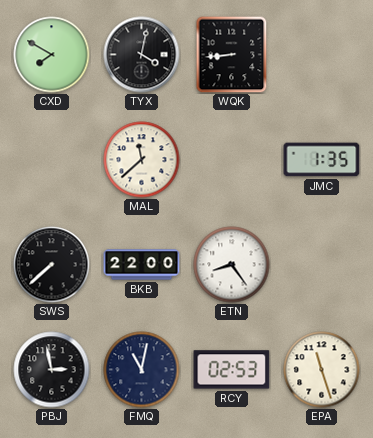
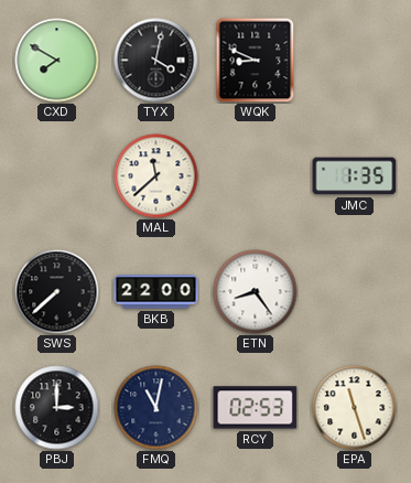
WQK: 8:44 -> 8:49
PBJ: 2:58 -> 3:00
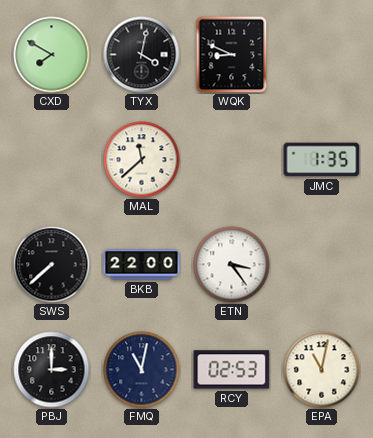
ETN: 8:24 -> 3:24
EPA: 11:27 -> 11:02
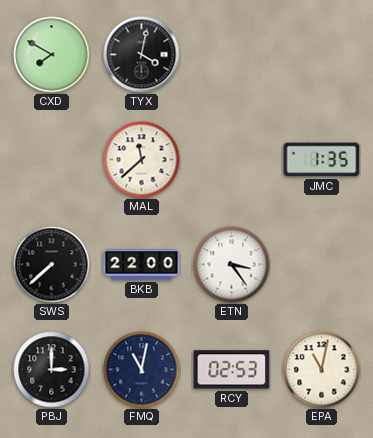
WQK: 8:49 -> none
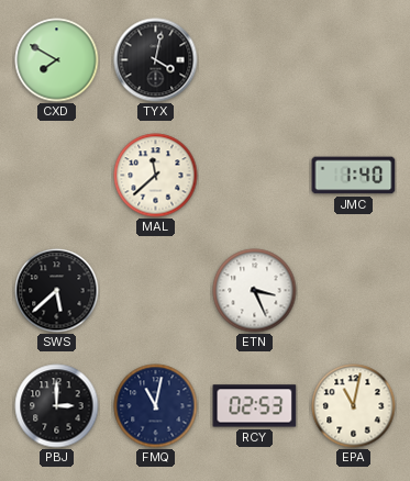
JMC: 1:35 -> 1:40
SWS: 7:38 -> 5:38
BKB: 22:00 -> none
ETN: 3:24 -> 3:26
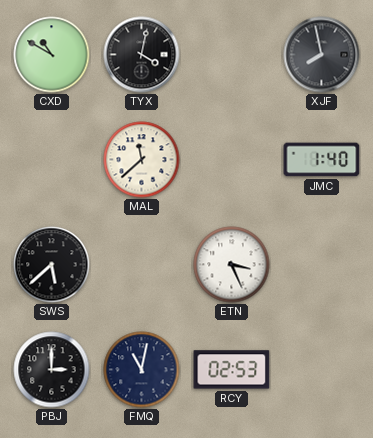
CXD: 7:50 -> 10:50
XJF: none -> 7:58
EPA: 11:02 -> none
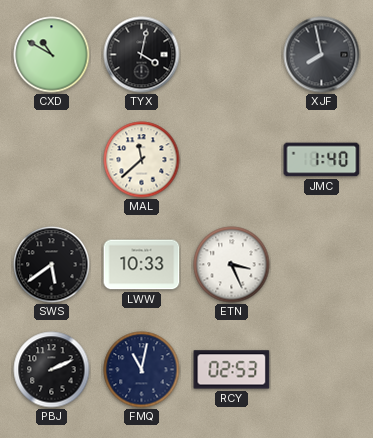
SWS: 5:38 -> 5:39
LWW: none -> 10:33
PBJ: 3:00 -> 2:11
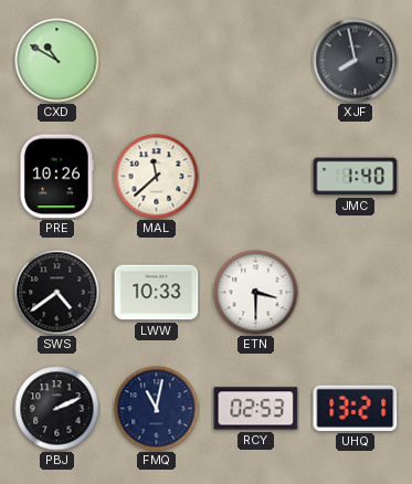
TYX: 4:02 -> none
PRE: none -> 10:26
SWS: 5:39 -> 4:39
ETN: 3:26 -> 3:30
UHQ: none -> 13:21
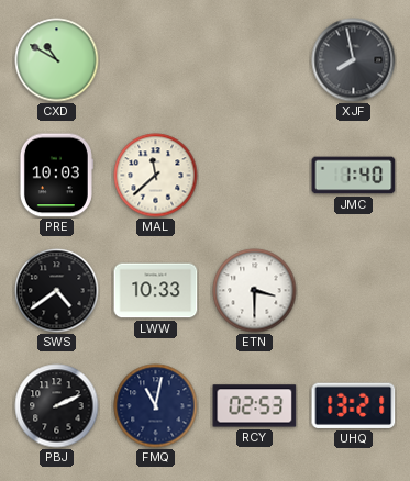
PRE: 10:26 -> 10:03
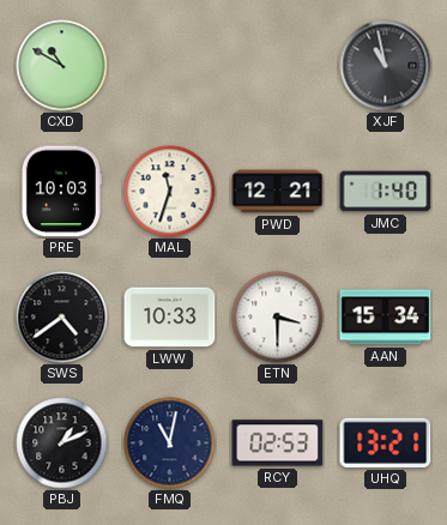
XJF: 7:58 -> 10:58
MAL: 11:38 -> 11:33
PWD: none -> 12:21
AAN: none -> 15:34
PBJ: 2:11 -> 1:11
